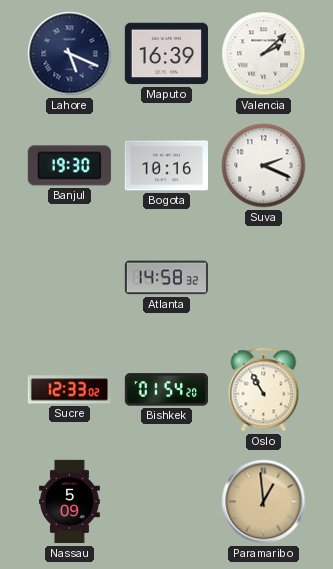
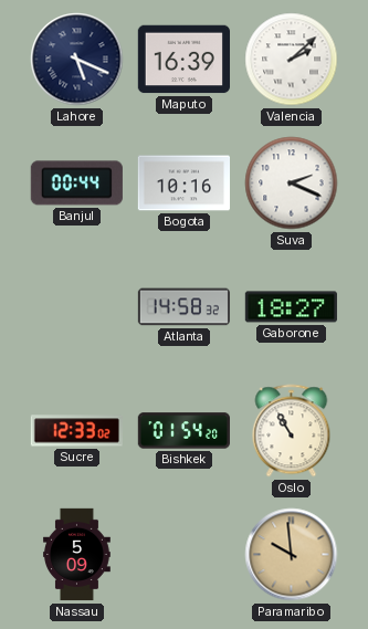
Banjul: 19:30 -> 00:44
Gaborone: none -> 18:27
Paramaribo: 12:59 -> 9:59
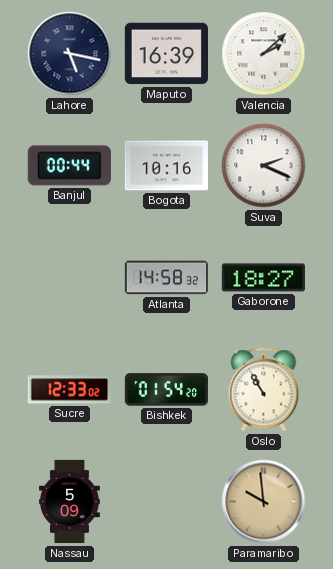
Lahore: 5:19 -> 5:17
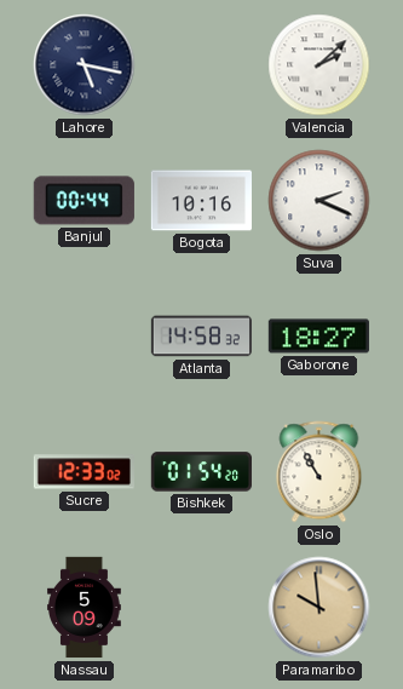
Maputo: 16:39 -> none
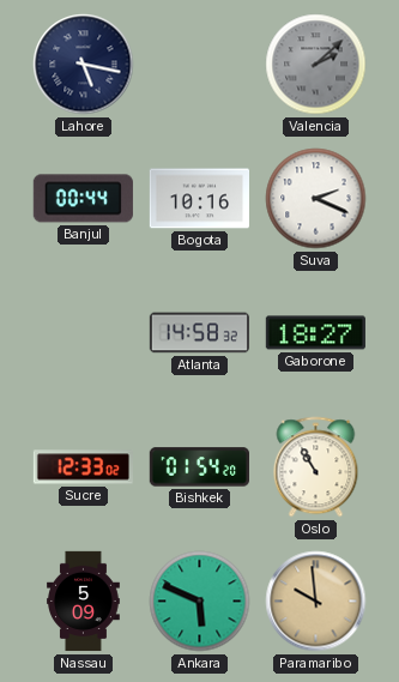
Valencia dial: white -> grey
Ankara: none -> 5:49
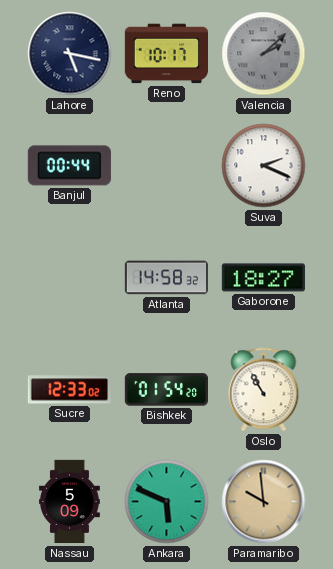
Reno: none -> 10:17
Bogota: 10:16 -> none
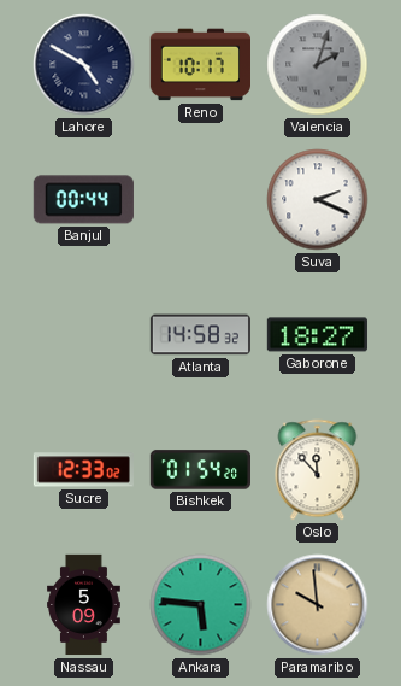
Lahore: 5:17 -> 4:50
Valencia: 2:08 -> 2:03
Oslo: 10:55 -> 11:53
Ankara: 5:49 -> 5:46
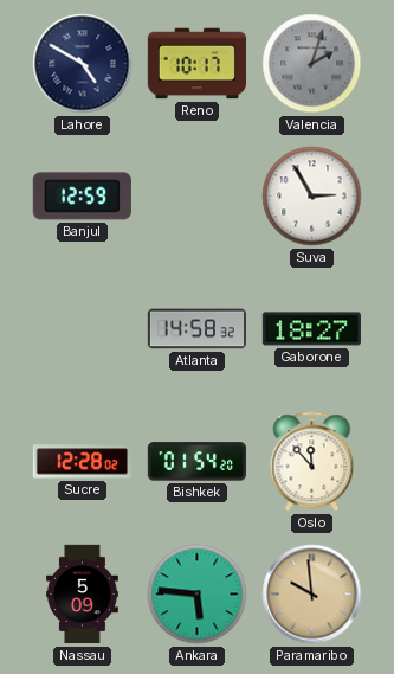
Banjul: 00:44 -> 12:59
Suva: 2:19 -> 2:55
Sucre: 12:33 -> 12:28
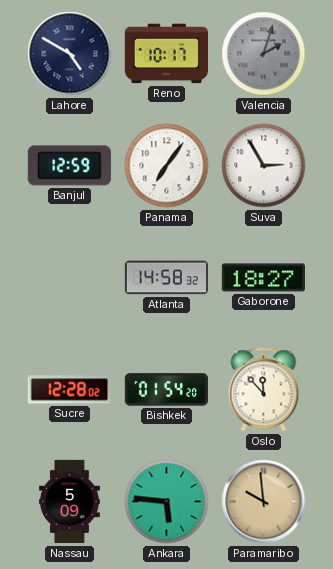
Panama: none -> 7:06
